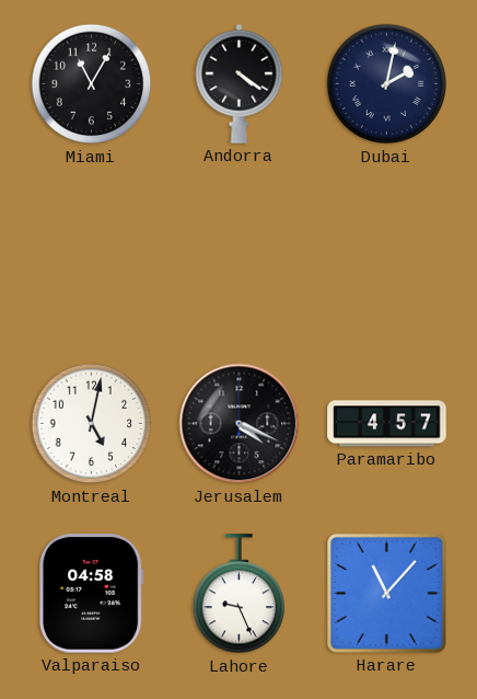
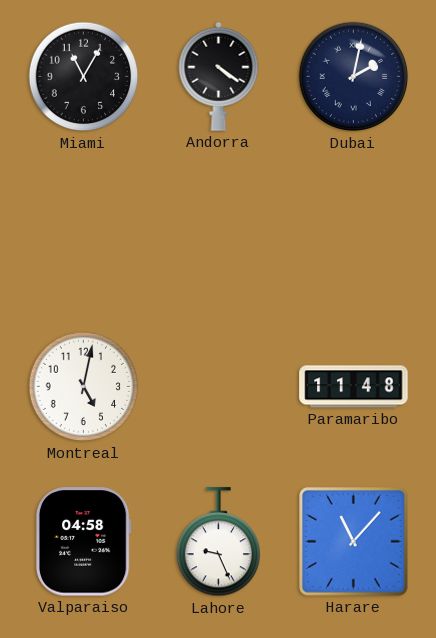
Jerusalem: 4:19 -> none
Paramaribo: 4:57 -> 11:48
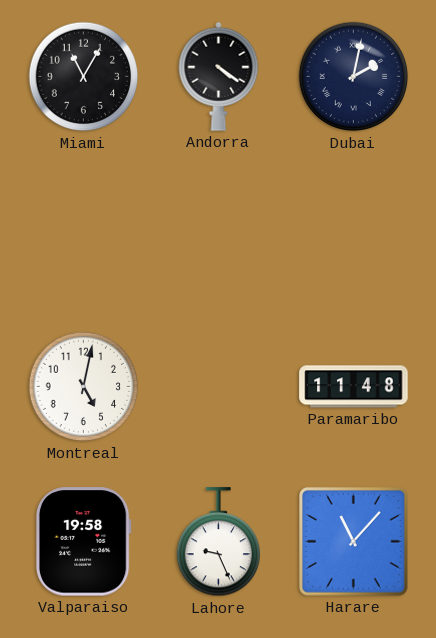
Valparaiso: 04:58 -> 19:58
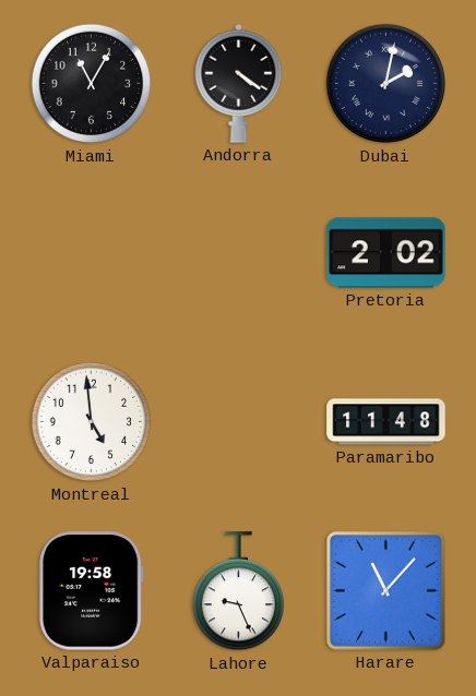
Pretoria: none -> 2:02
Montreal: 5:02 -> 4:59
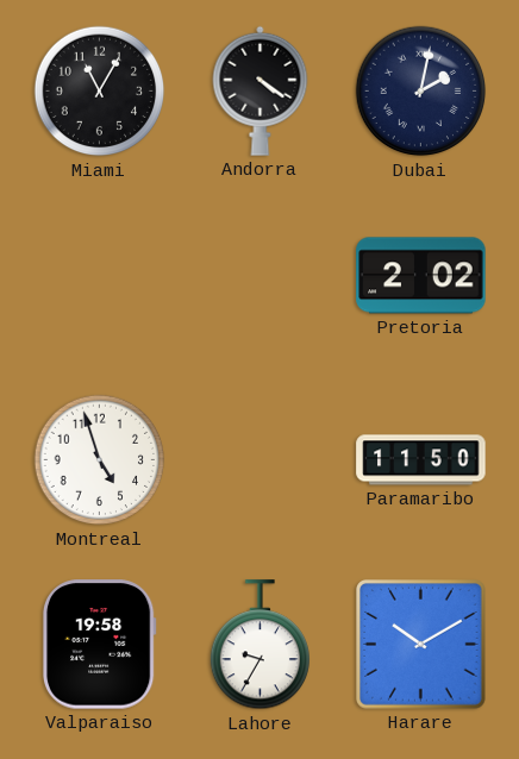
Montreal: 4:59 -> 4:57
Paramaribo: 11:48 -> 11:50
Lahore: 9:26 -> 9:35
Harare: 11:07 -> 10:10
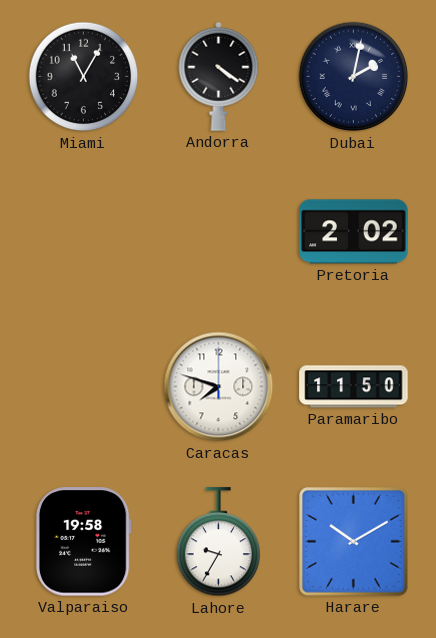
Montreal: 4:57 -> none
Caracas: none -> 7:48
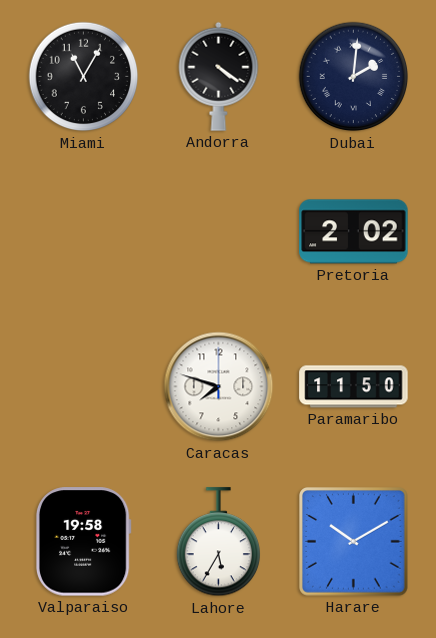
Dubai: 2:02 -> 2:01
Lahore: 9:35 -> 5:35
